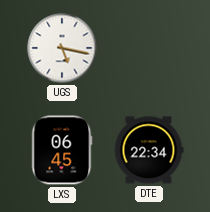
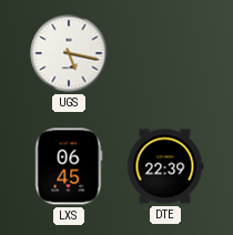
DTE: 22:34 -> 22:39
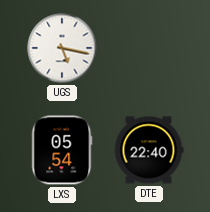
LXS: 06:45 -> 05:54
DTE: 22:39 -> 22:40
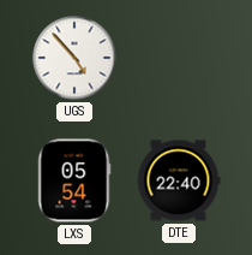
UGS: 5:17 -> 4:53
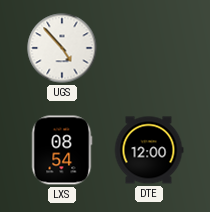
LXS: 05:54 -> 08:54
DTE: 22:40 -> 12:00
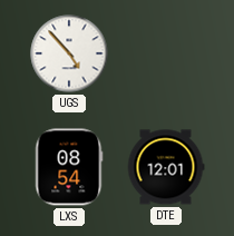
DTE: 12:00 -> 12:01
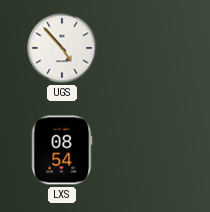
DTE: 12:01 -> none
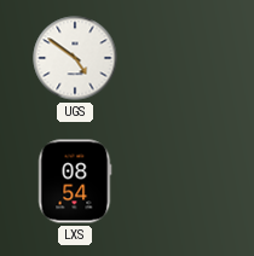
UGS: 4:53 -> 4:51
